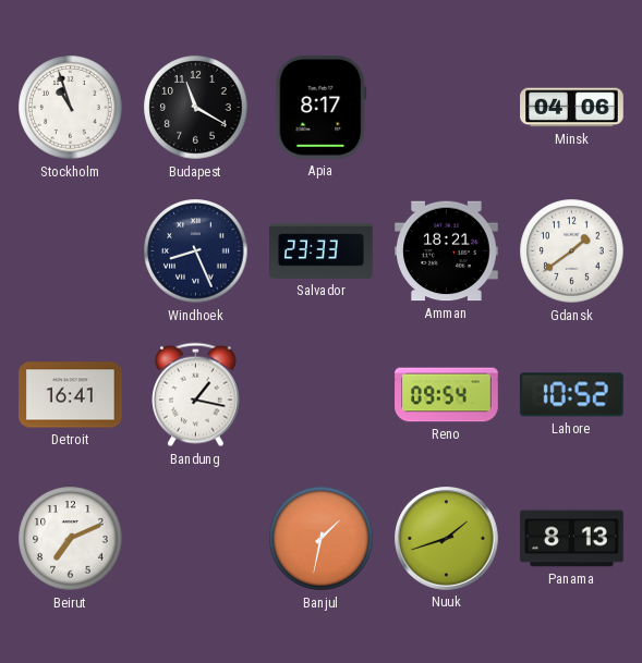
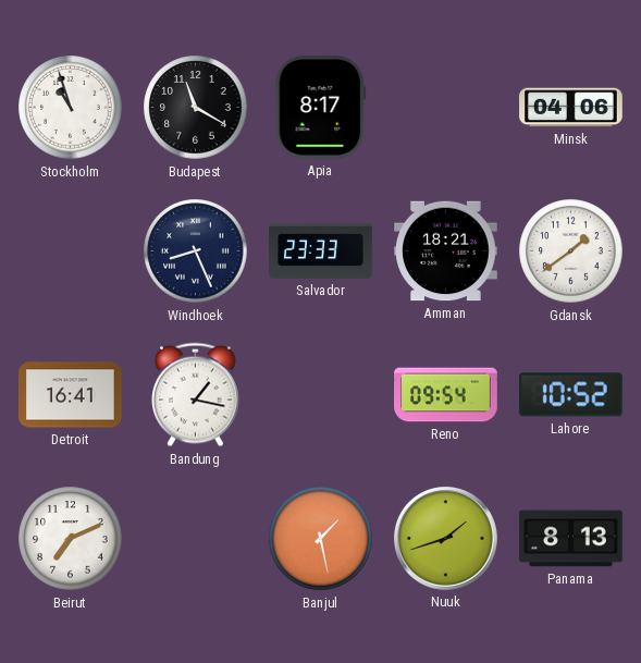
Banjul: 1:32 -> 1:28
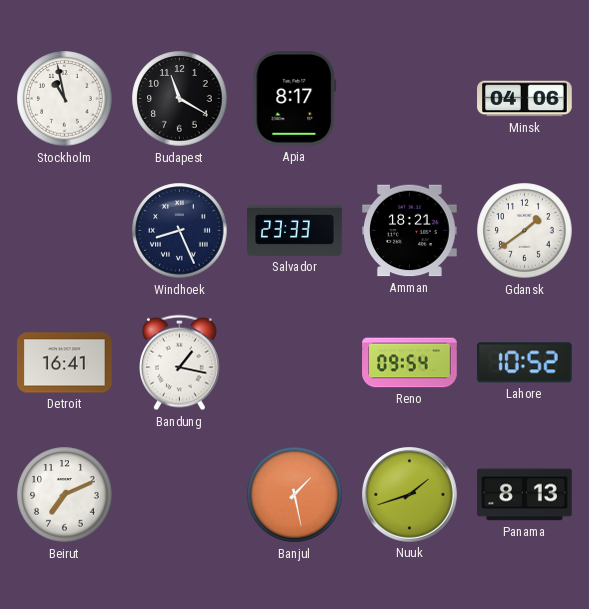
Stockholm: 10:57 -> 10:58
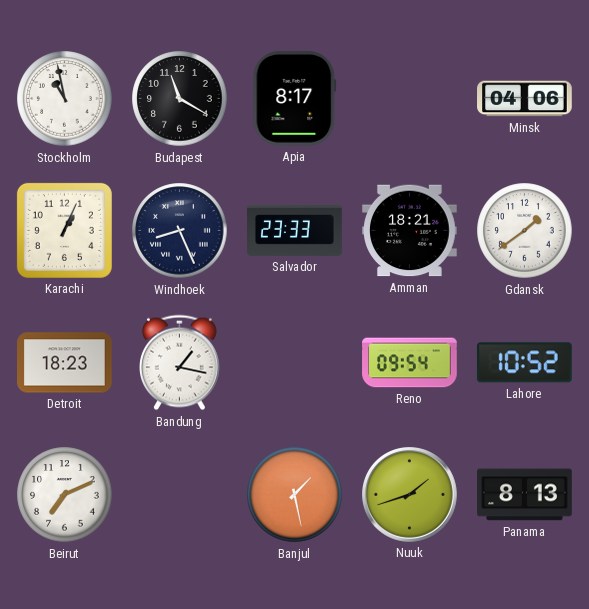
Karachi: none -> 1:04
Detroit: 16:41 -> 18:23
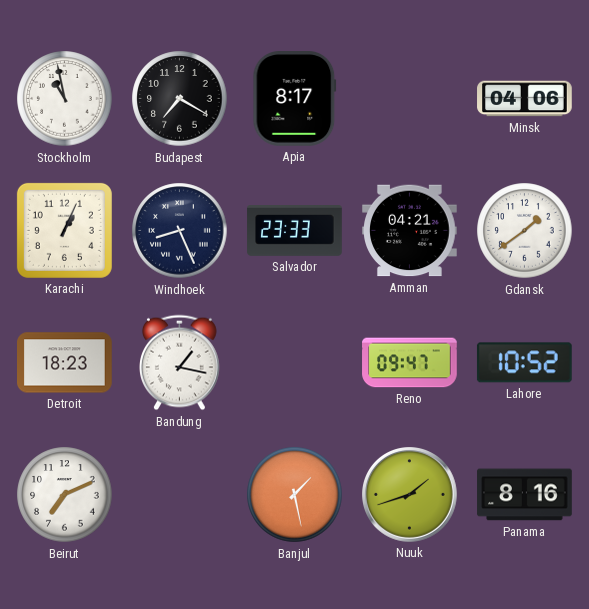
Budapest: 11:20 -> 7:20
Amman: 18:21 -> 04:21
Reno: 09:54 -> 09:47
Panama: 8:13 -> 8:16
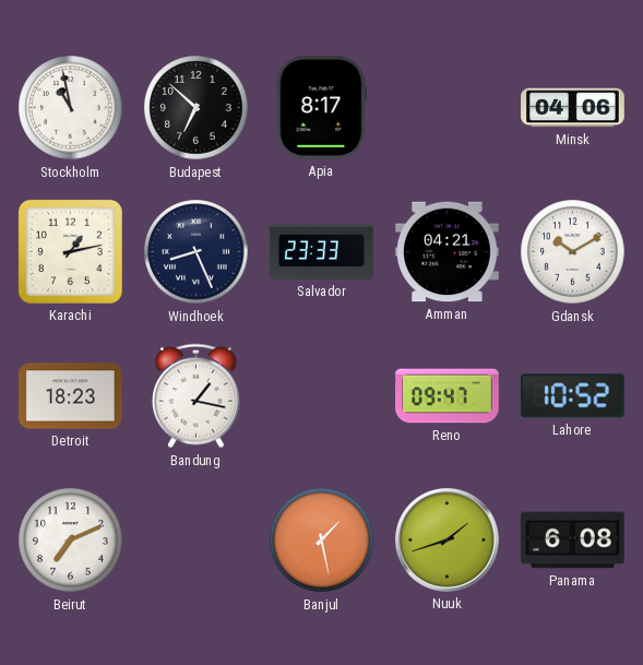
Budapest: 7:20 -> 6:52
Karachi: 1:04 -> 1:13
Gdansk: 1:39 -> 10:10
Panama: 8:16 -> 6:08
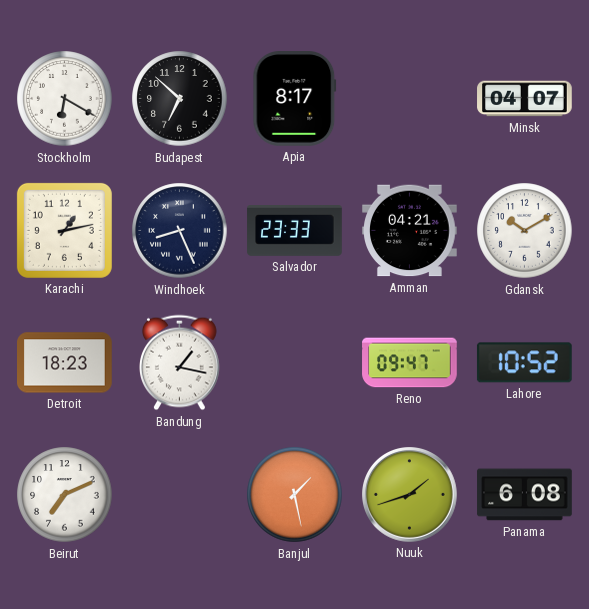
Stockholm: 10:58 -> 6:20
Minsk: 04:06 -> 04:07
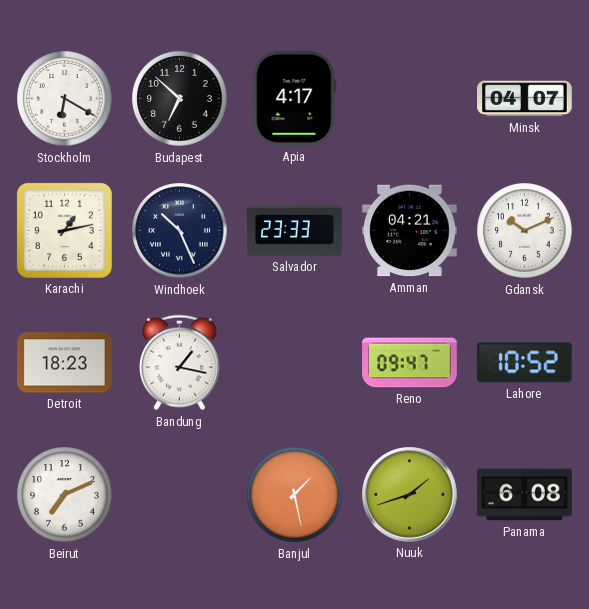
Apia: 8:17 -> 4:17
Windhoek: 8:26 -> 10:26
Gdansk: 10:10 -> 10:11
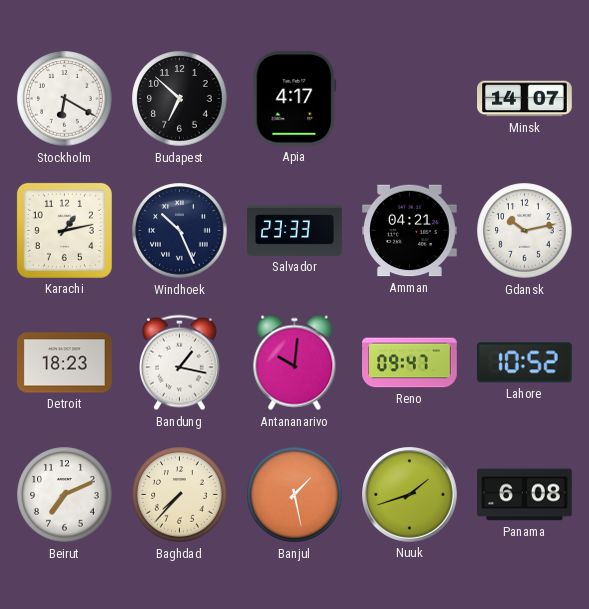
Minsk: 04:07 -> 14:07
Gdansk: 10:11 -> 10:13
Antananarivo: none -> 10:01
Baghdad: none -> 7:37
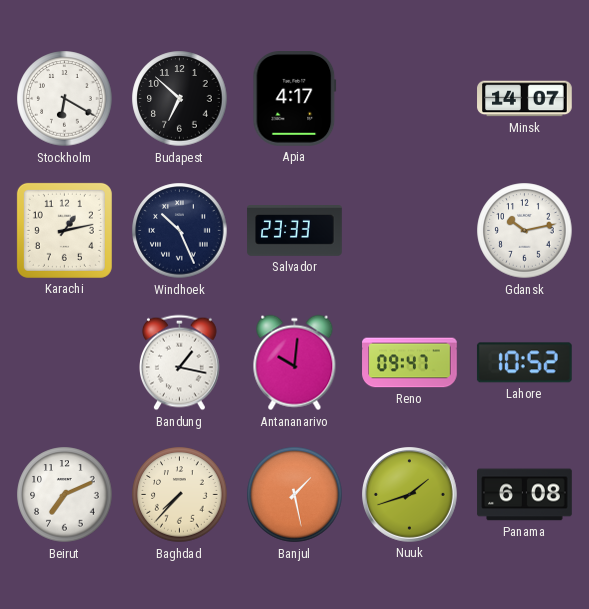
Amman: 04:21 -> none
Detroit: 18:23 -> none
